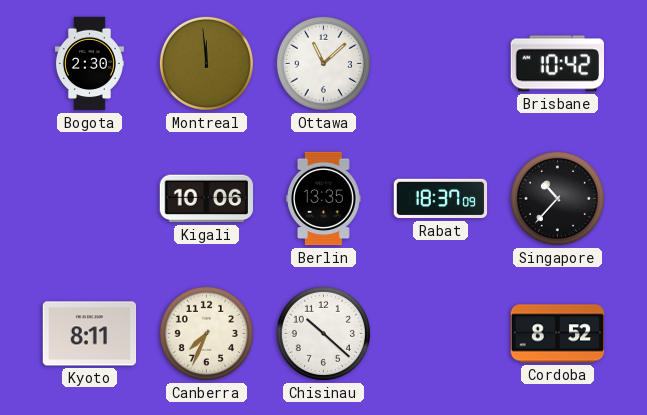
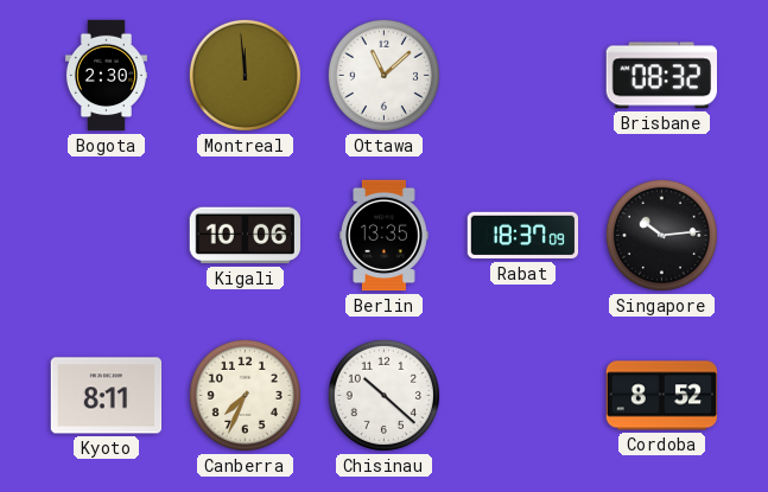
Brisbane: 10:42 -> 08:32
Singapore: 10:37 -> 10:14
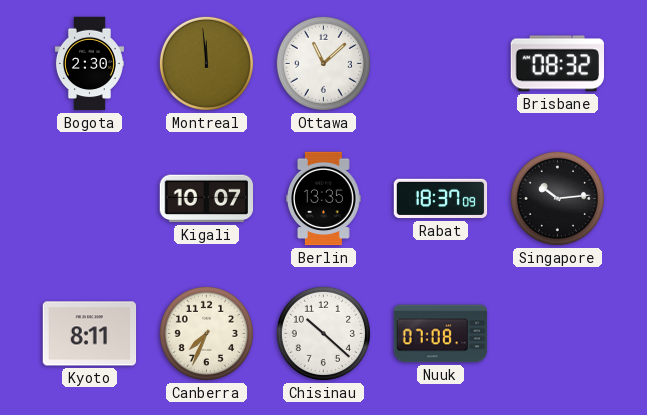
Kigali: 10:06 -> 10:07
Nuuk: none -> 07:08
Cordoba: 8:52 -> none
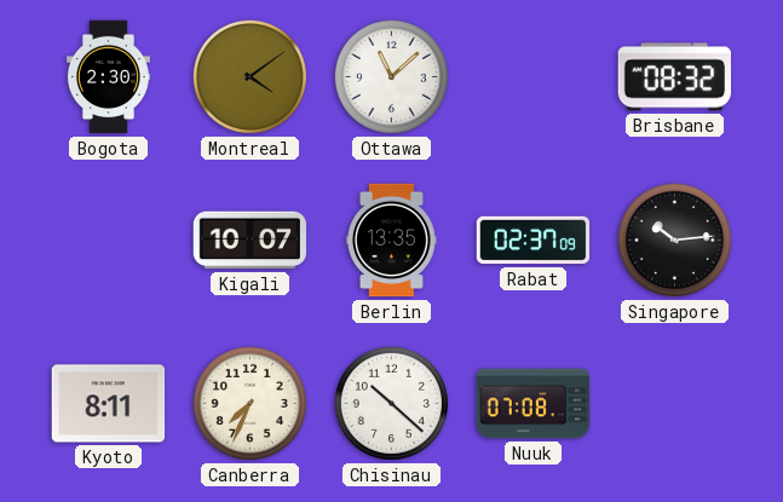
Montreal: 11:59 -> 4:09
Rabat: 18:37 -> 02:37
